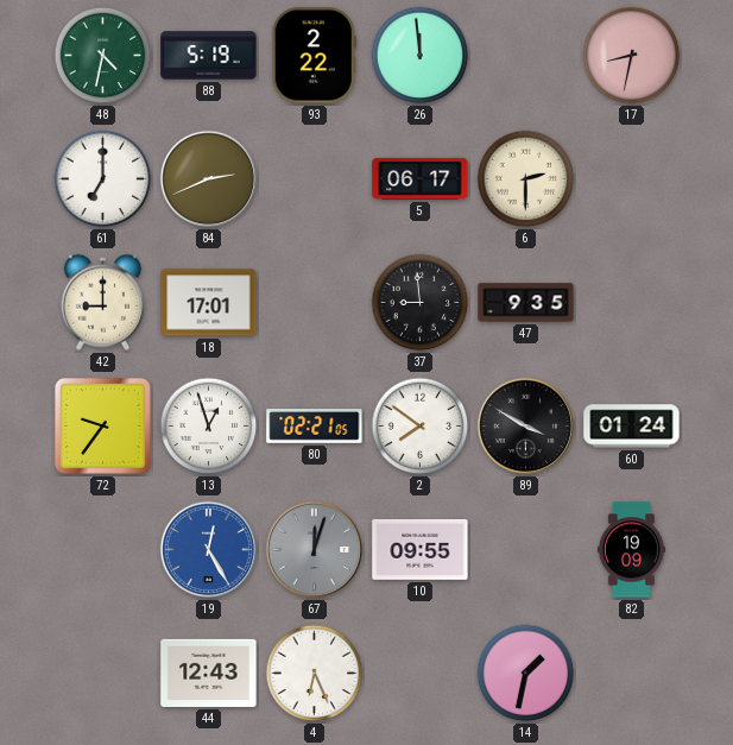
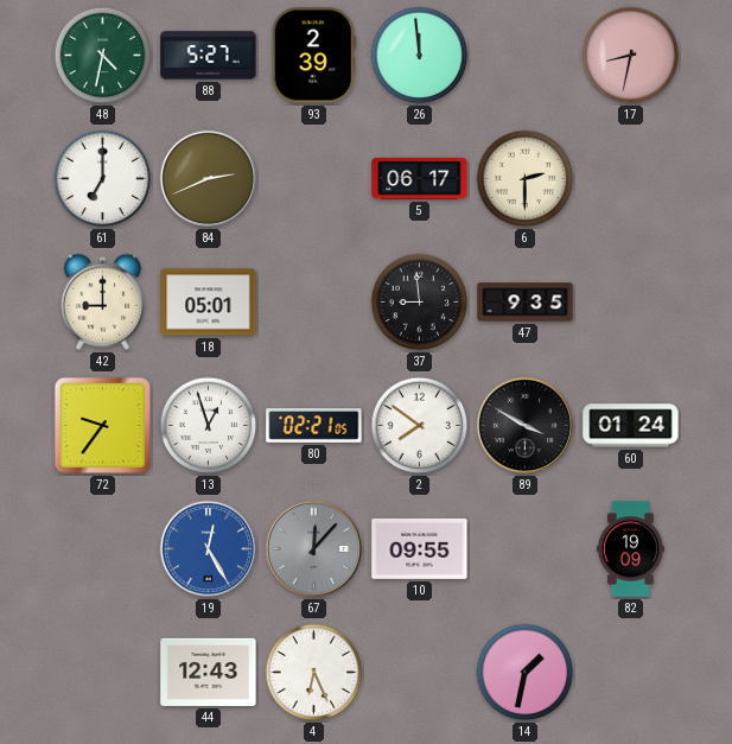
88: 5:19 -> 5:27
93: 2:22 -> 2:39
18: 17:01 -> 05:01
67: 12:03 -> 12:07
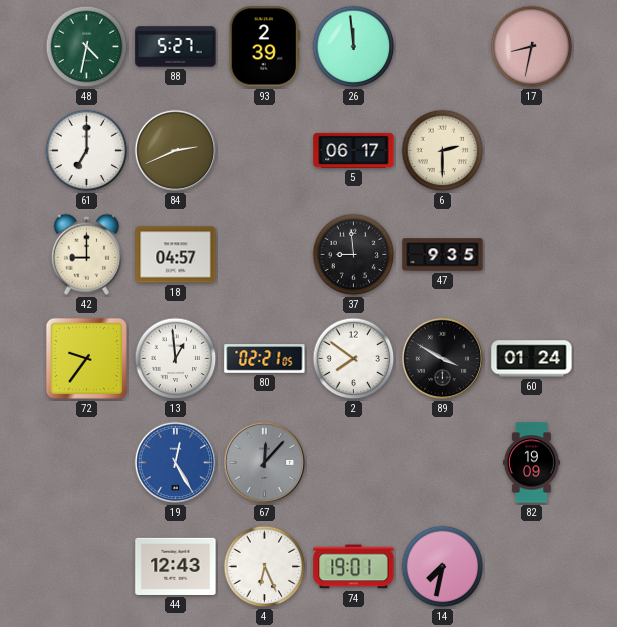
18: 05:01 -> 04:57
13: 12:57 -> 12:59
10: 09:55 -> none
74: none -> 19:01
14: 1:32 -> 7:32
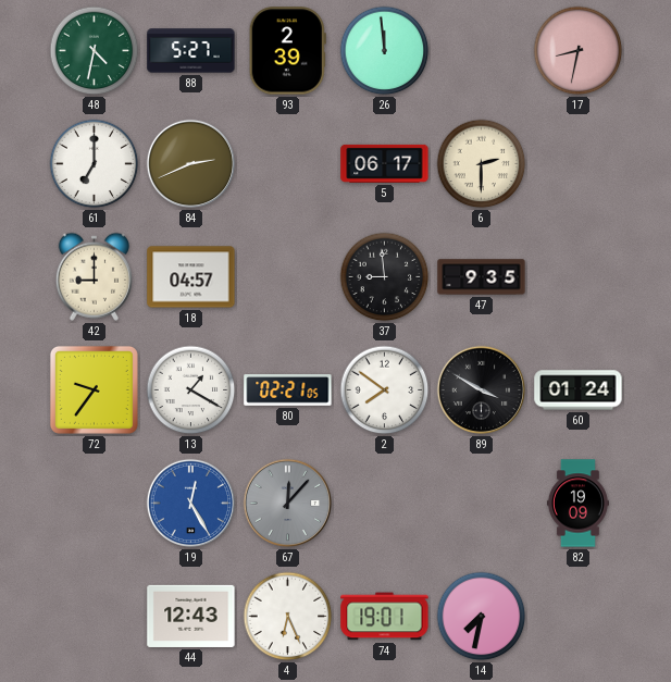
13: 12:59 -> 1:20
